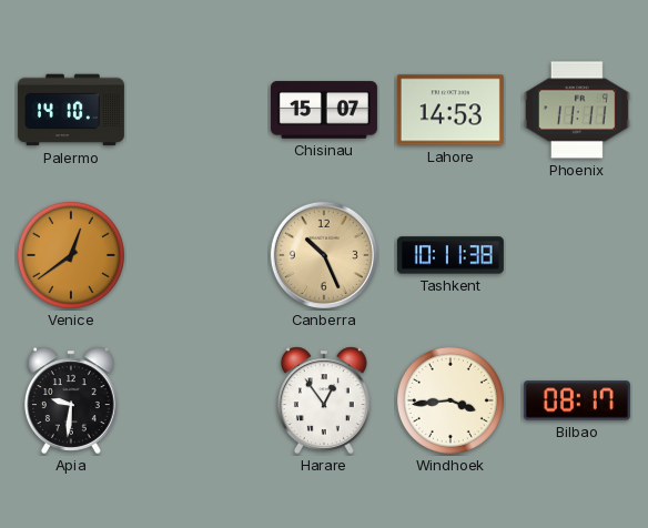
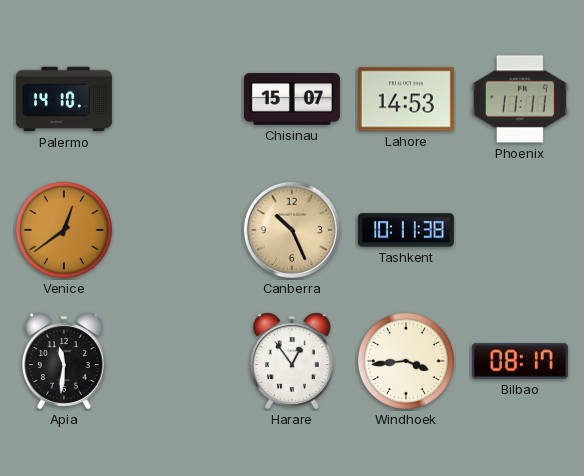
Apia: 9:31 -> 11:31
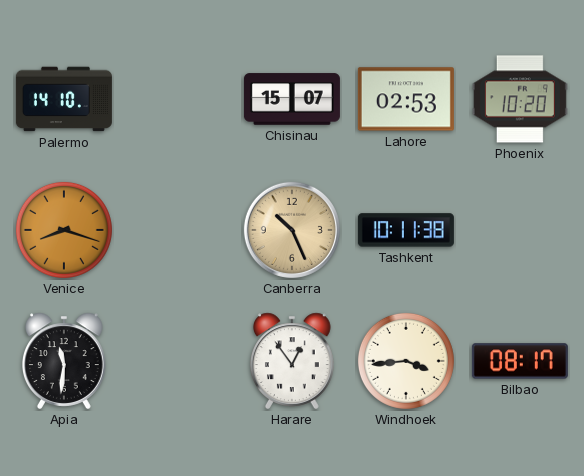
Lahore: 14:53 -> 02:53
Phoenix: 11:11 -> 10:20
Venice: 12:39 -> 8:18
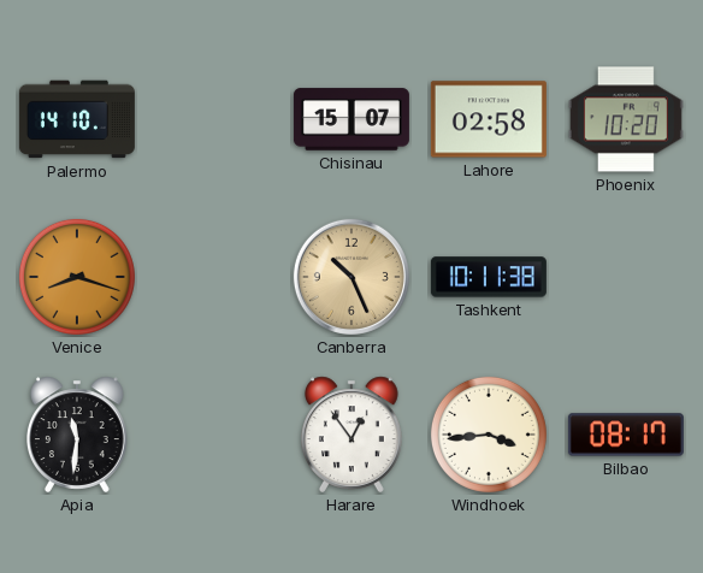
Lahore: 02:53 -> 02:58
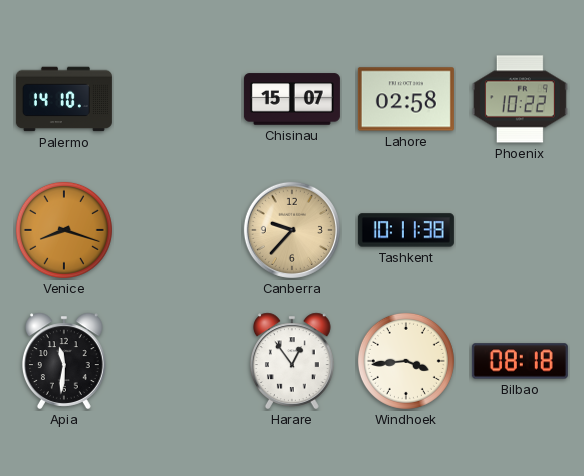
Phoenix: 10:20 -> 10:22
Canberra: 10:26 -> 9:37
Bilbao: 08:17 -> 08:18
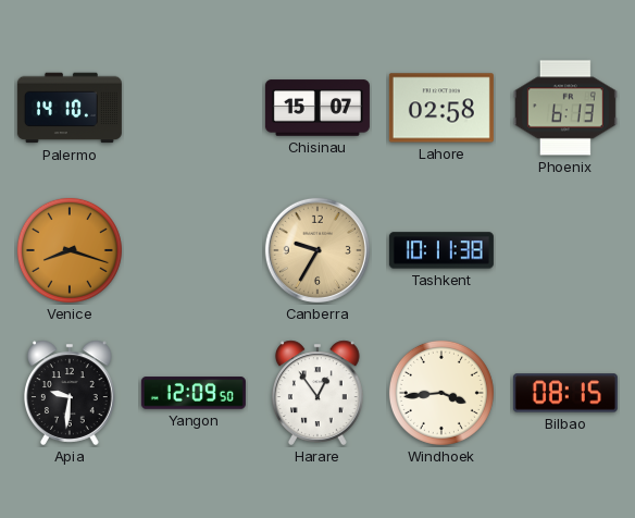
Phoenix: 10:22 -> 6:13
Canberra: 9:37 -> 9:35
Apia: 11:31 -> 9:31
Yangon: none -> 12:09
Bilbao: 08:18 -> 08:15
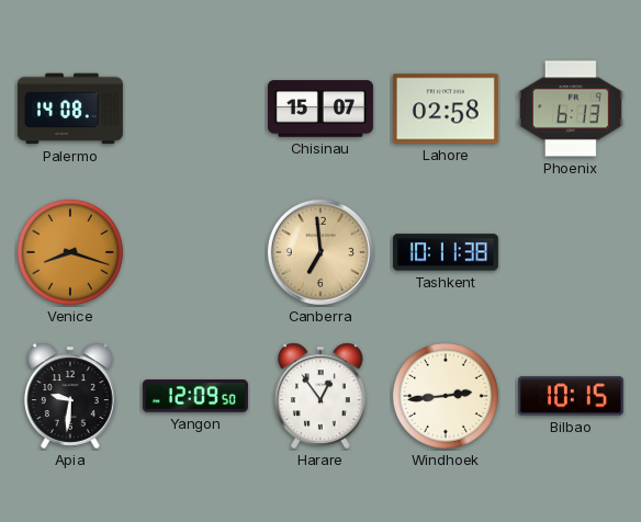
Palermo: 14:10 -> 14:08
Canberra: 9:35 -> 6:59
Windhoek: 3:44 -> 2:44
Bilbao: 08:15 -> 10:15
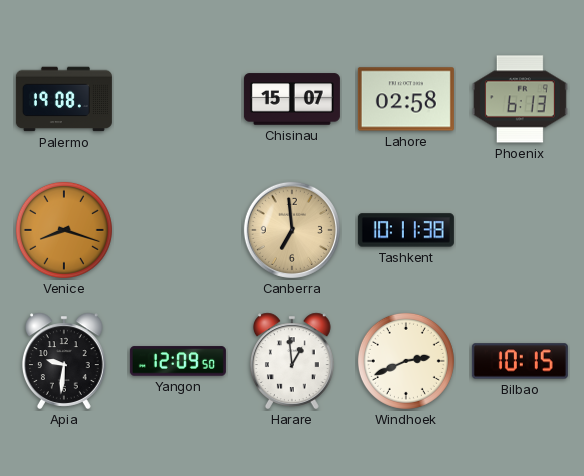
Palermo: 14:08 -> 19:08
Harare: 12:54 -> 12:59
Windhoek: 2:44 -> 2:41
